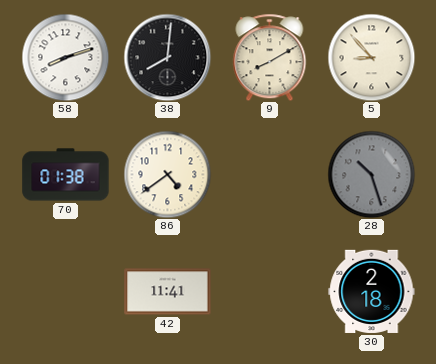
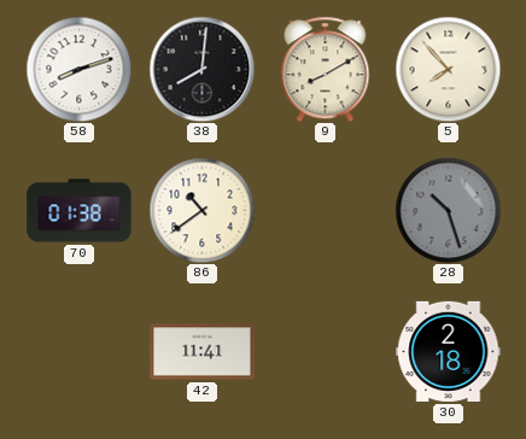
5: 8:53 -> 7:53
86: 4:39 -> 10:39
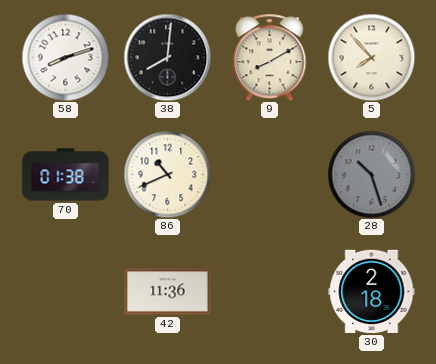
86: 10:39 -> 10:41
42: 11:41 -> 11:36
